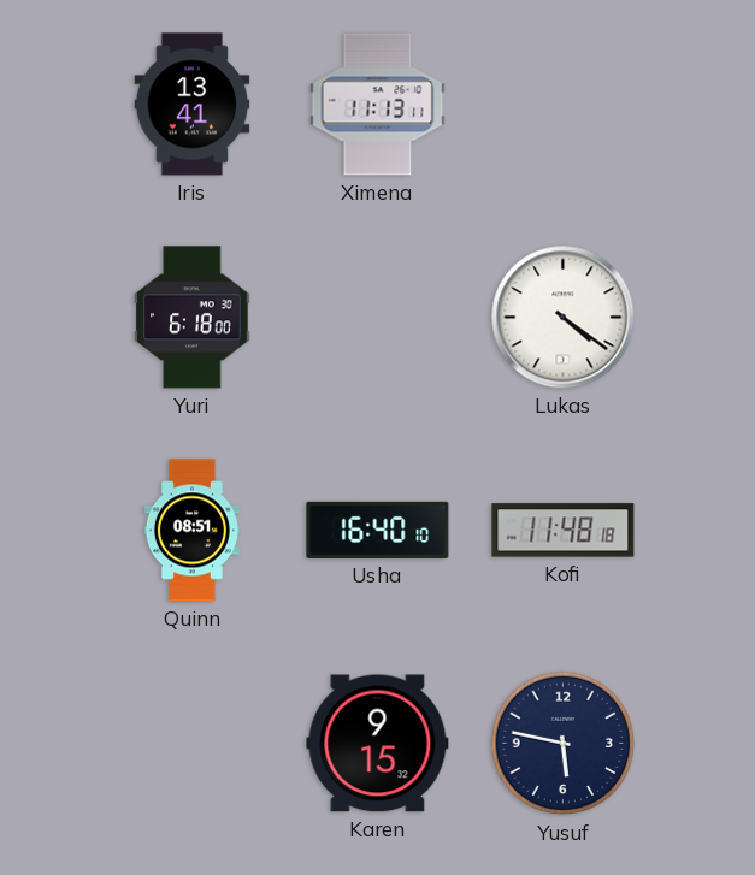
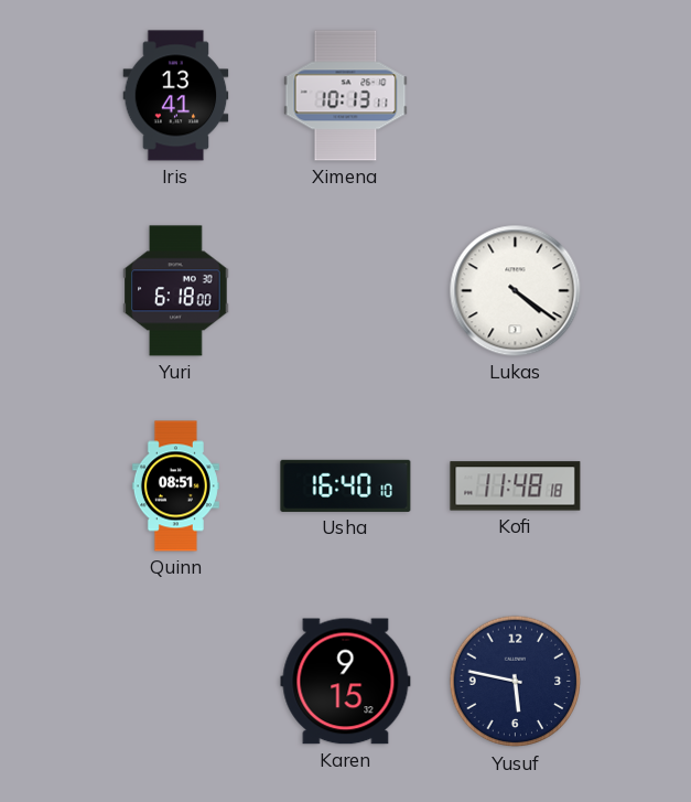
Ximena: 11:13 -> 10:13
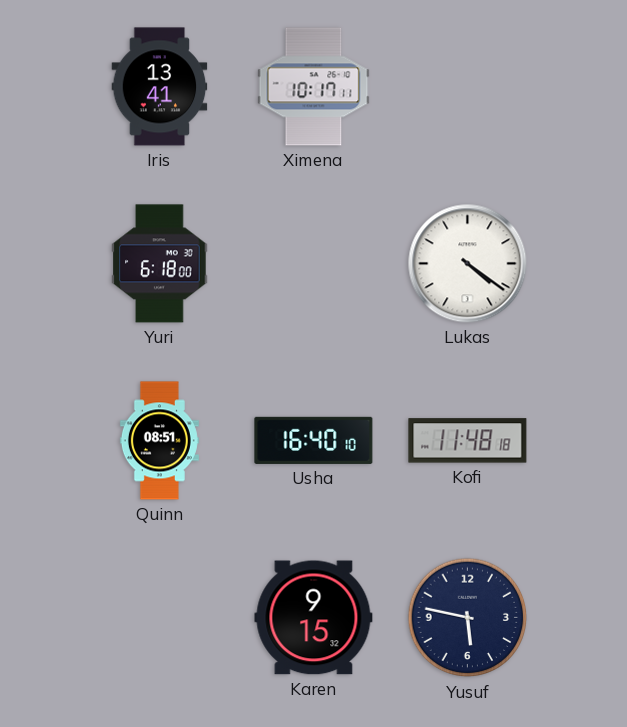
Ximena: 10:13 -> 10:17
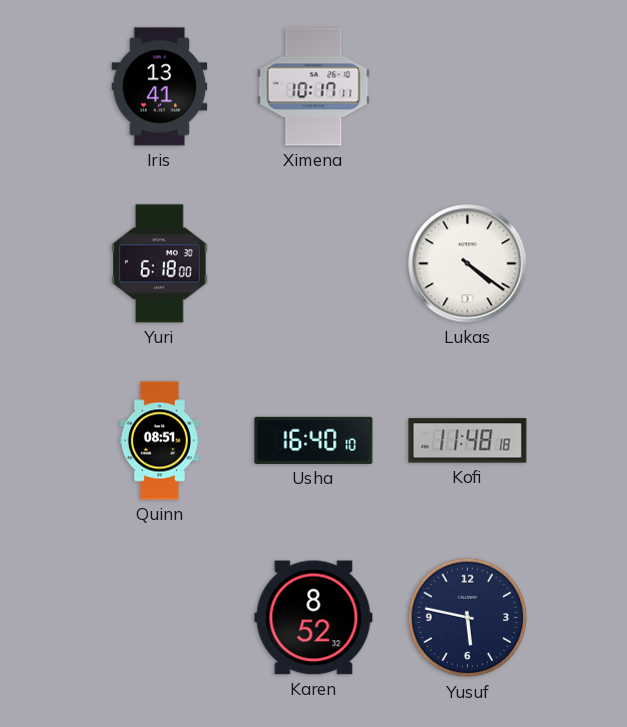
Karen: 9:15 -> 8:52
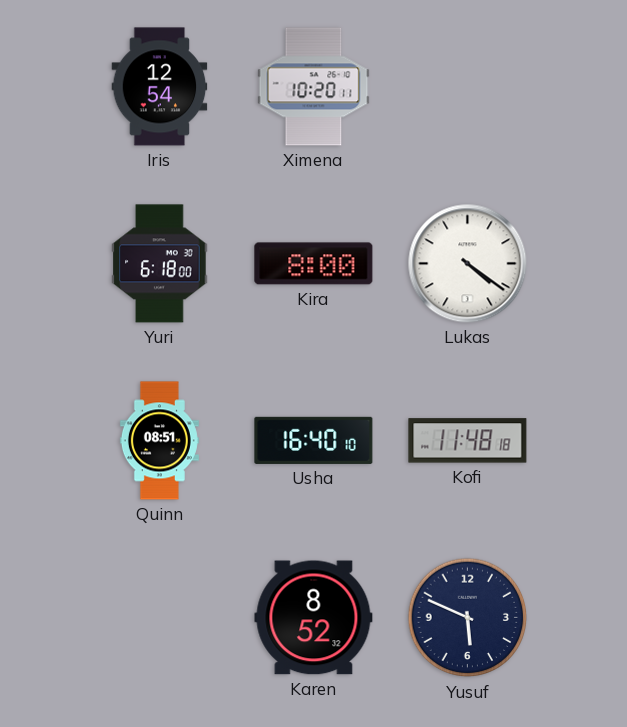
Iris: 13:41 -> 12:54
Ximena: 10:17 -> 10:20
Kira: none -> 8:00
Yusuf: 5:47 -> 5:49
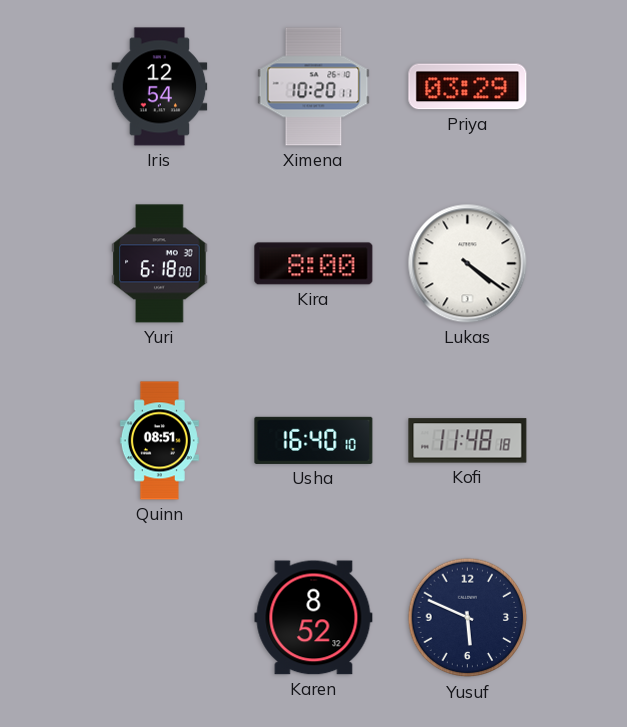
Priya: none -> 03:29
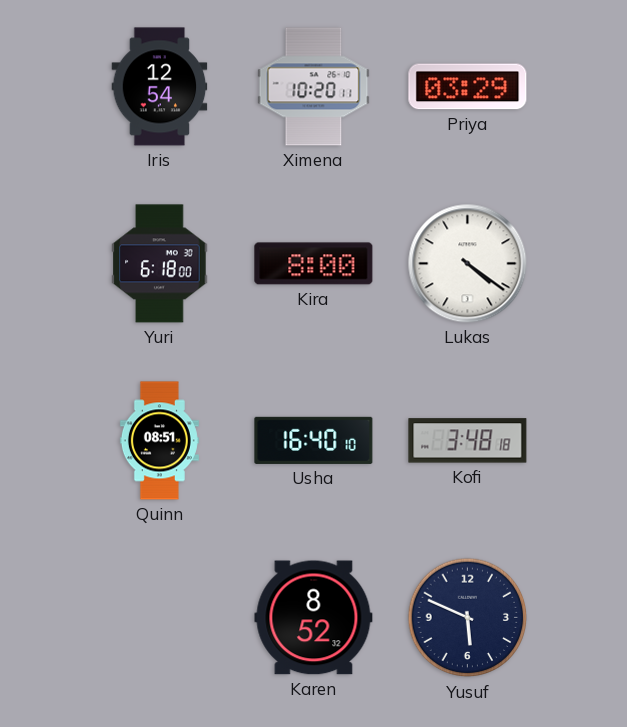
Kofi: 11:48 -> 3:48
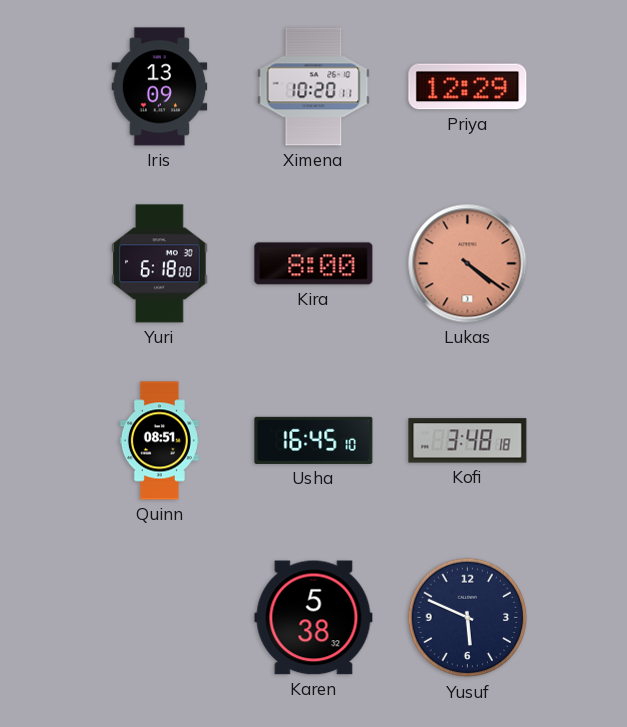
Iris: 12:54 -> 13:09
Priya: 03:29 -> 12:29
Lukas dial: white -> salmon
Usha: 16:40 -> 16:45
Karen: 8:52 -> 5:38
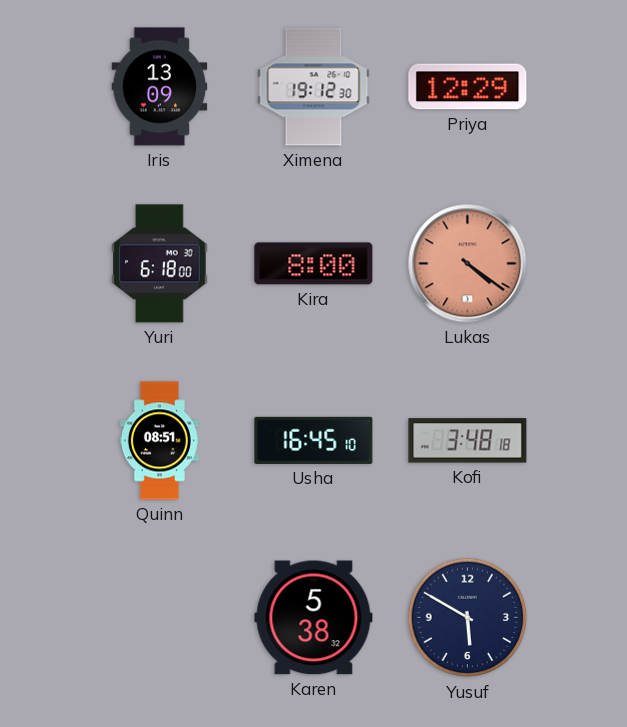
Ximena: 10:20 -> 19:12
Yusuf: 5:49 -> 5:50
